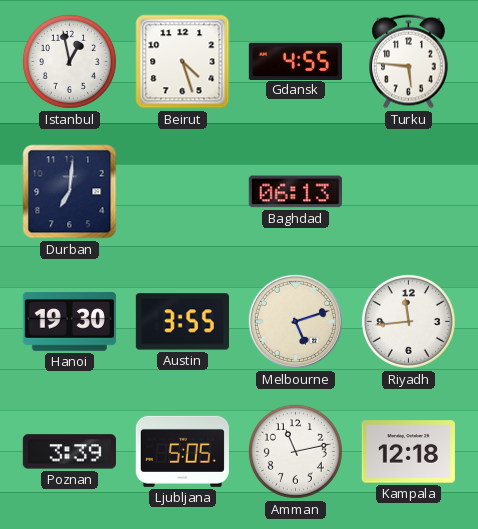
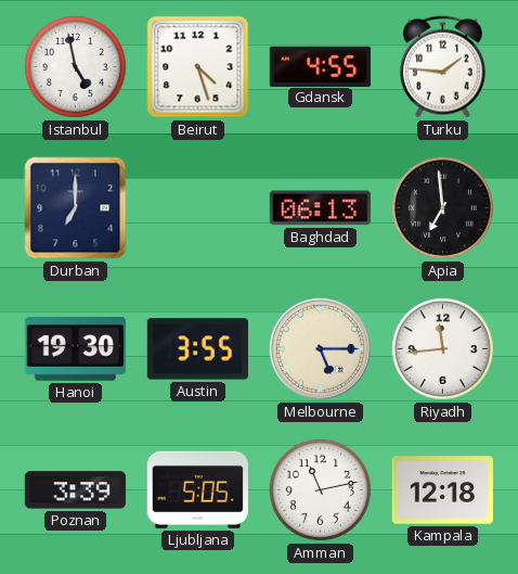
Istanbul: 12:58 -> 4:58
Turku: 5:46 -> 1:46
Durban: 7:01 -> 7:00
Apia: none -> 6:59
Melbourne: 5:12 -> 5:15
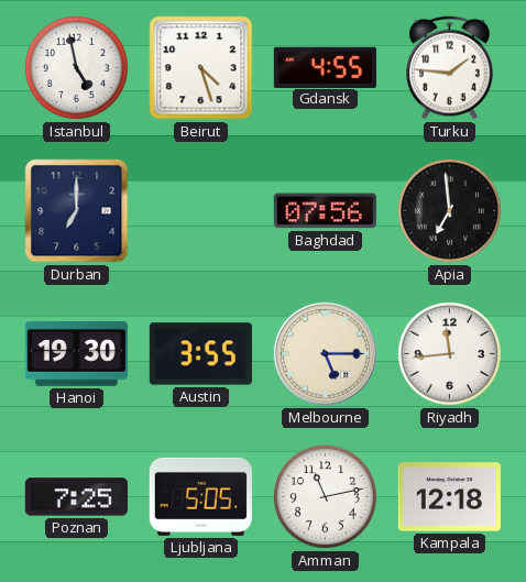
Baghdad: 06:13 -> 07:56
Poznan: 3:39 -> 7:25
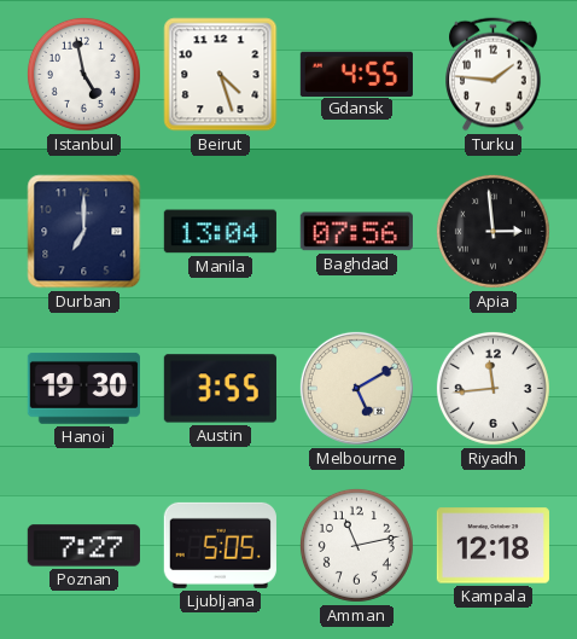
Manila: none -> 13:04
Apia: 6:59 -> 2:59
Melbourne: 5:15 -> 5:10
Poznan: 7:25 -> 7:27
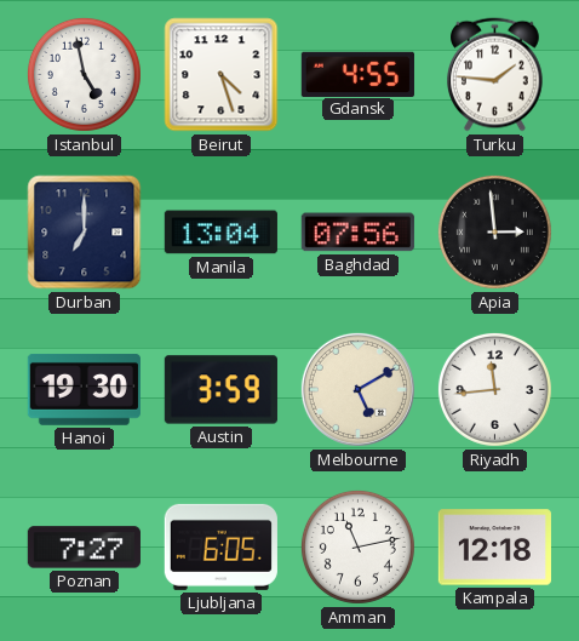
Austin: 3:55 -> 3:59
Ljubljana: 5:05 -> 6:05
